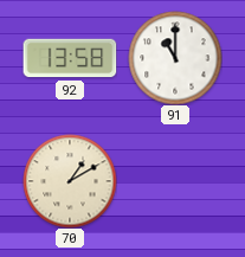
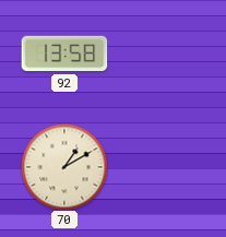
91: 11:00 -> none
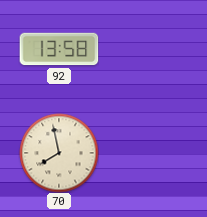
70: 1:10 -> 7:58
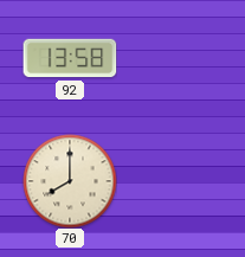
70: 7:58 -> 8:00
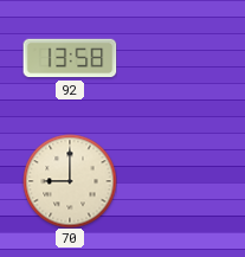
70: 8:00 -> 9:00
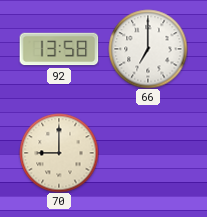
66: none -> 7:00
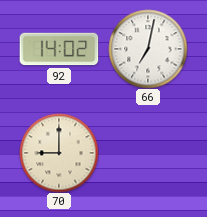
92: 13:58 -> 14:02
66: 7:00 -> 7:02
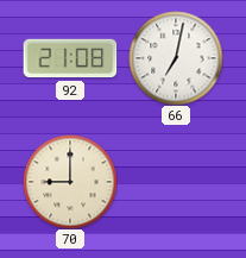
92: 14:02 -> 21:08
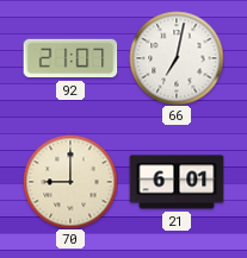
92: 21:08 -> 21:07
21: none -> 6:01
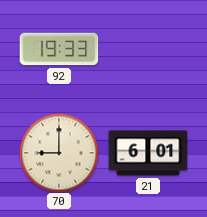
92: 21:07 -> 19:33
66: 7:02 -> none
